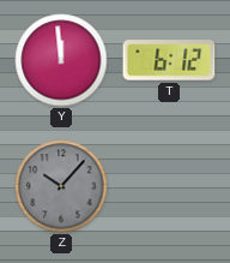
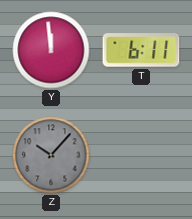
T: 6:12 -> 6:11
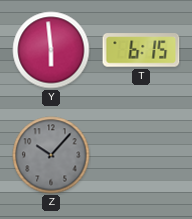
Y: 11:59 -> 5:59
T: 6:11 -> 6:15
